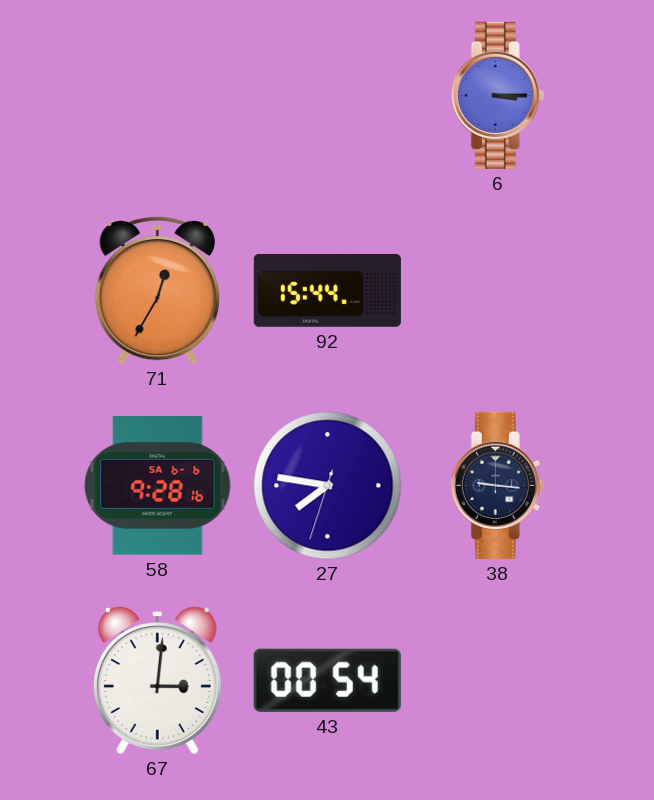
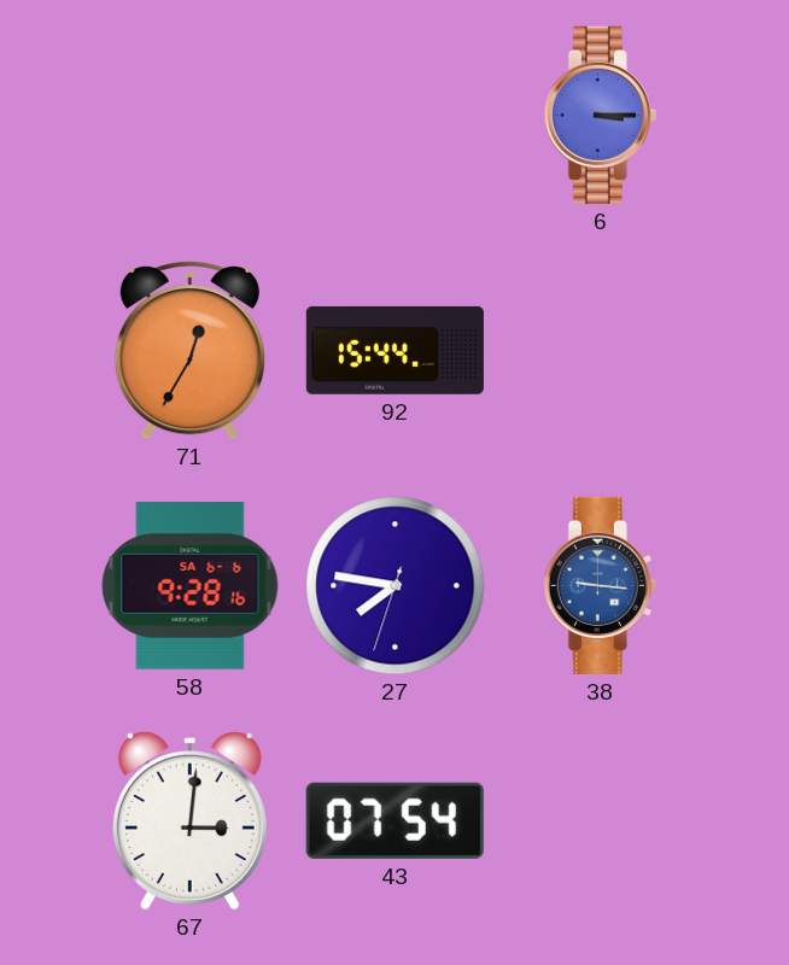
38 dial: navy -> blue
43: 00:54 -> 07:54
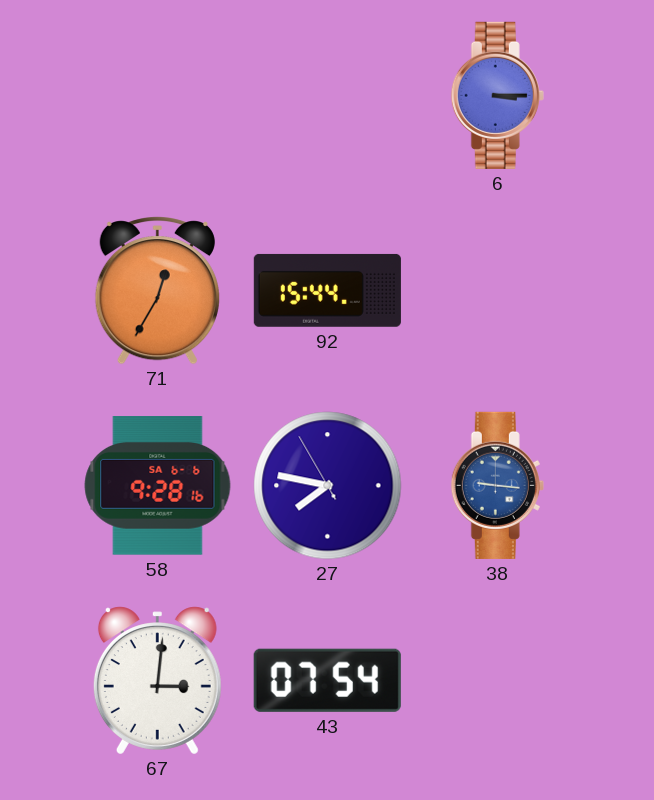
27: 7:46:33 -> 7:46:55
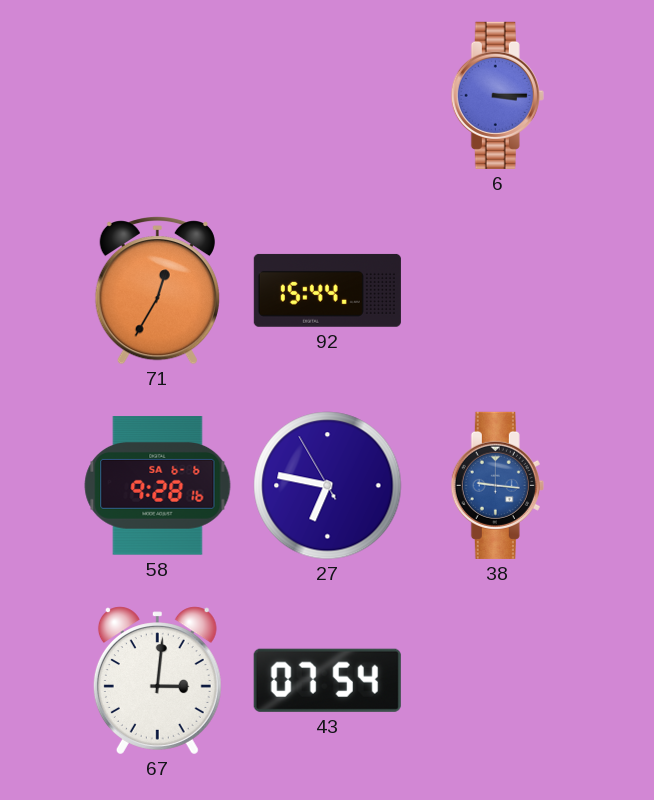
27: 7:46 -> 6:46
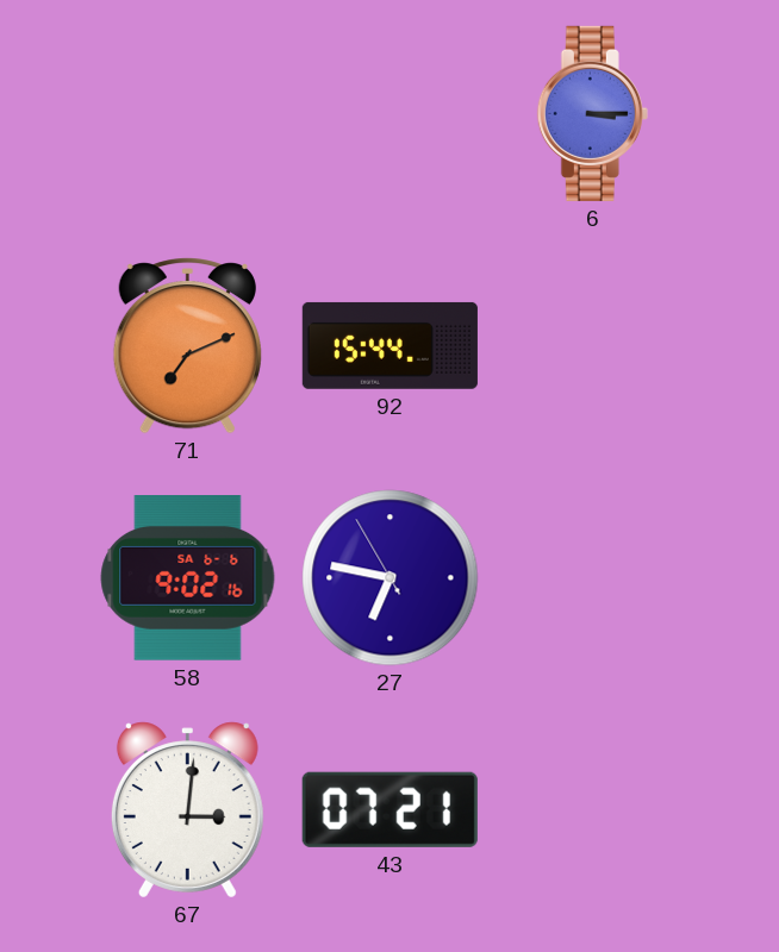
71: 12:35 -> 7:11
58: 9:28 -> 9:02
38: 9:16 -> none
43: 07:54 -> 07:21
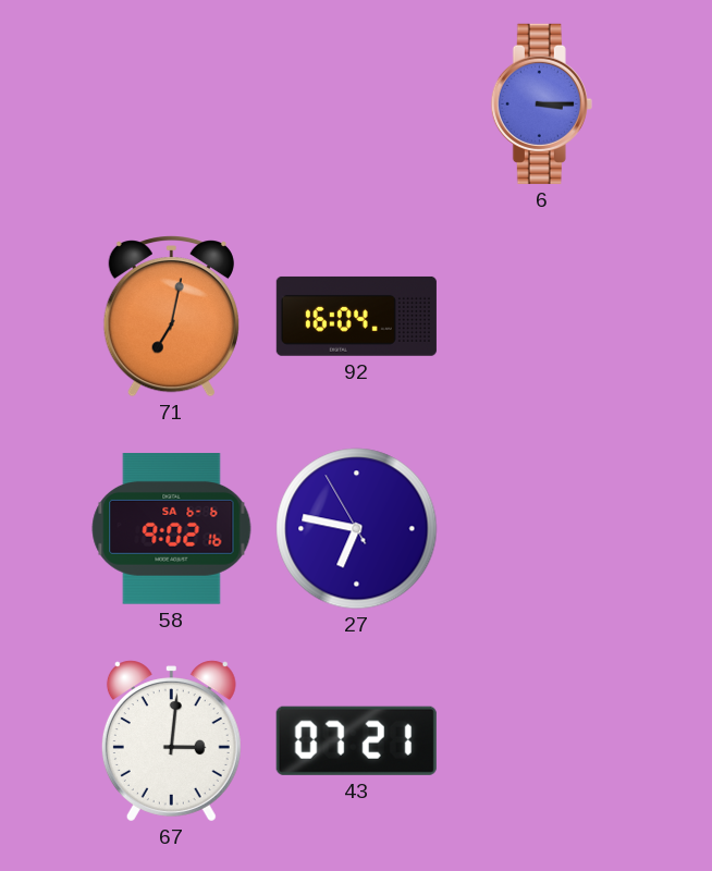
71: 7:11 -> 7:02
92: 15:44 -> 16:04
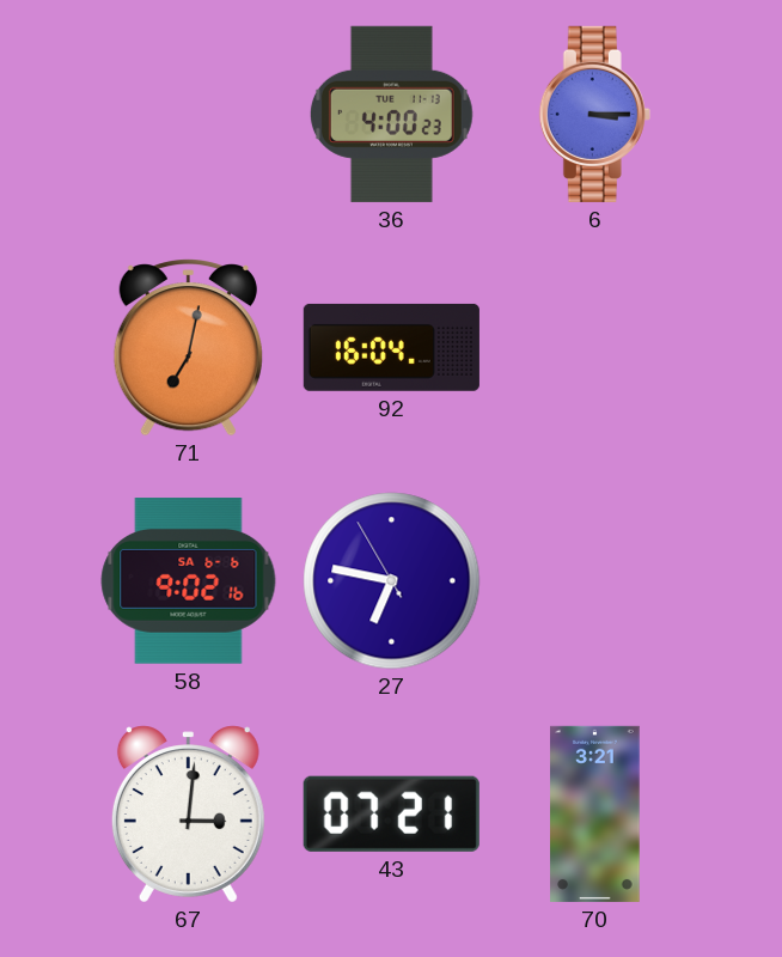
36: none -> 4:00
70: none -> 3:21
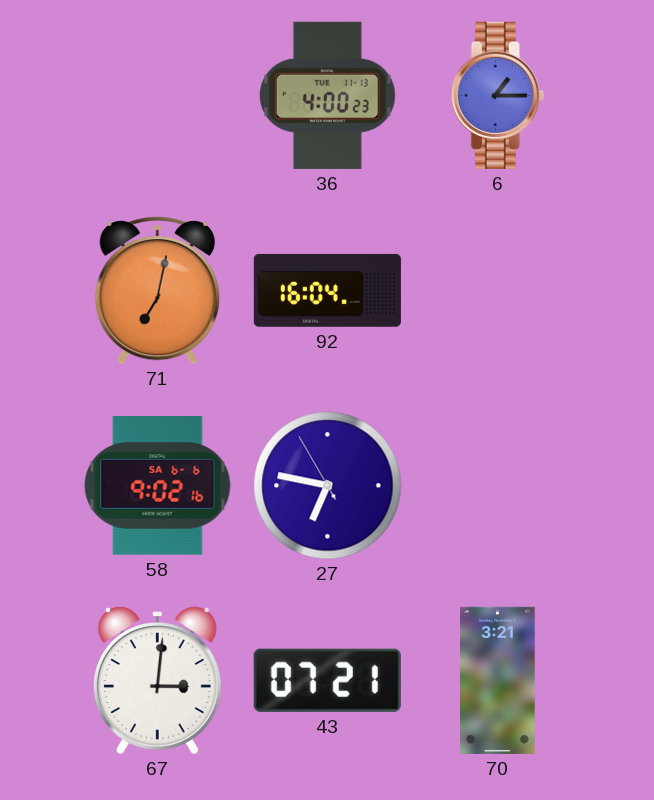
6: 3:15 -> 1:15
